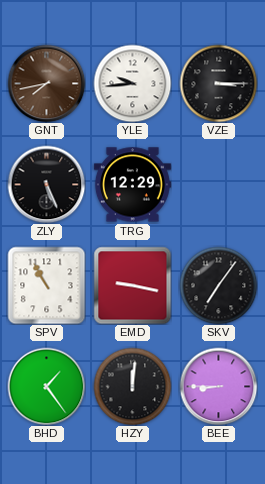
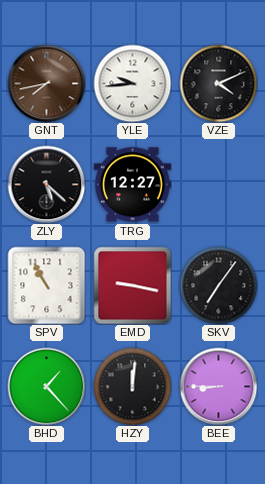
VZE: 3:15 -> 4:11
ZLY: 5:26 -> 5:22
TRG: 12:29 -> 12:27
BHD: 1:24 -> 1:23
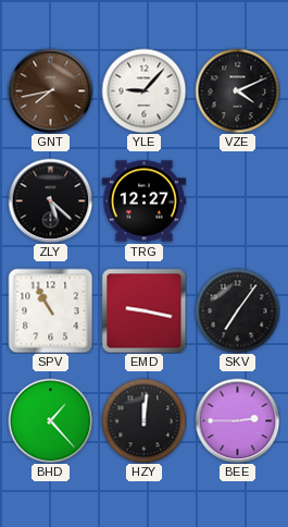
YLE: 9:44 -> 9:07
BEE: 8:45 -> 2:45
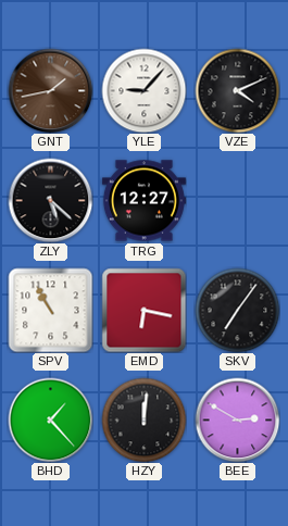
GNT: 7:43 -> 1:43
EMD: 9:17 -> 6:17
BEE: 2:45 -> 2:50
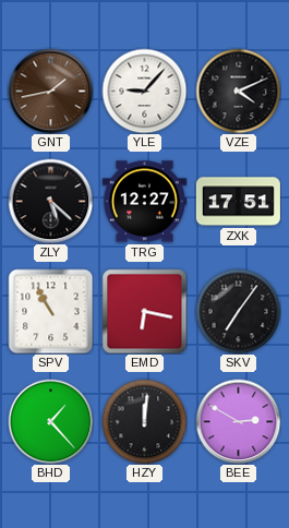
ZXK: none -> 17:51
